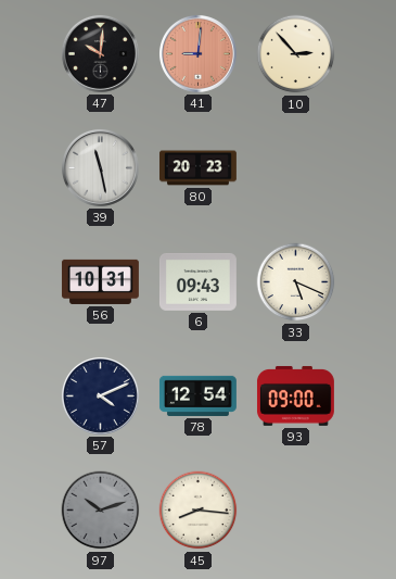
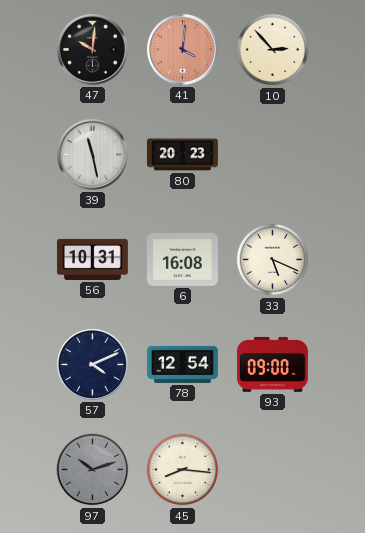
41: 9:01 -> 4:01
6: 09:43 -> 16:08
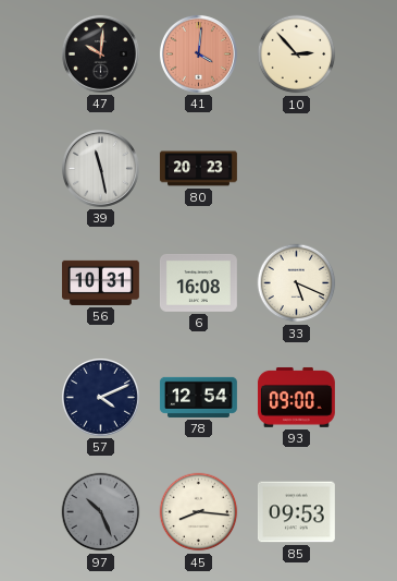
97: 10:12 -> 10:26
85: none -> 09:53
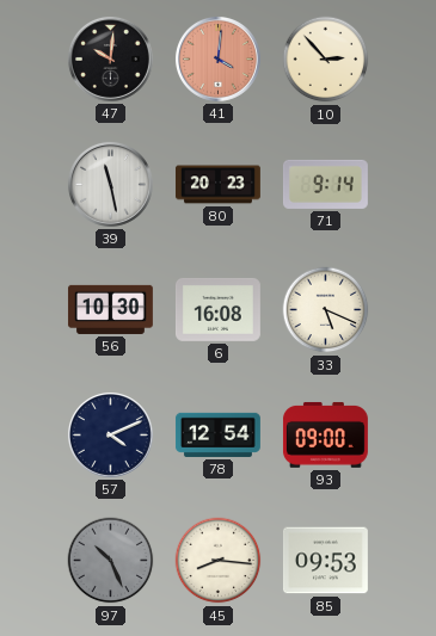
71: none -> 9:14
56: 10:31 -> 10:30
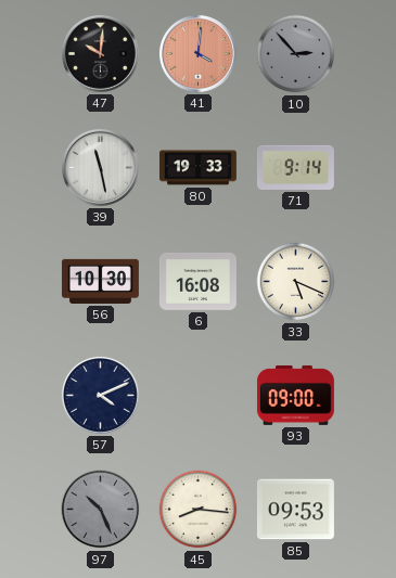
10 dial: cream -> grey
80: 20:23 -> 19:33
78: 12:54 -> none
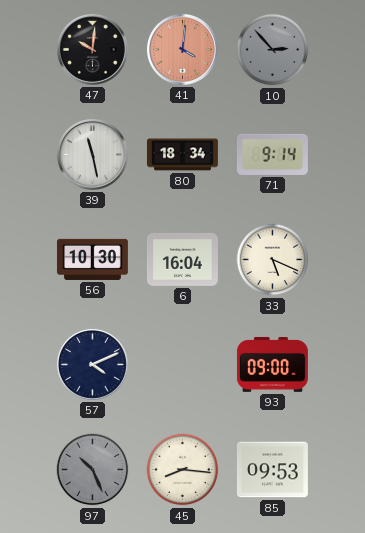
80: 19:33 -> 18:34
6: 16:08 -> 16:04
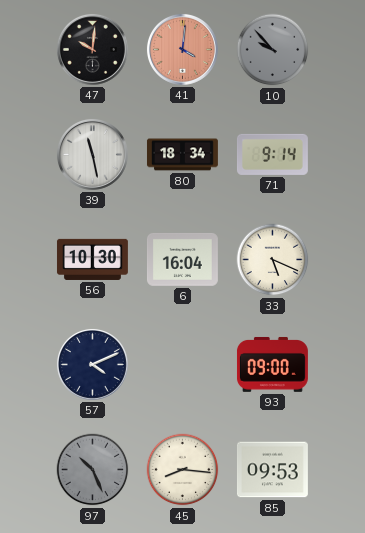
10: 2:53 -> 9:53
